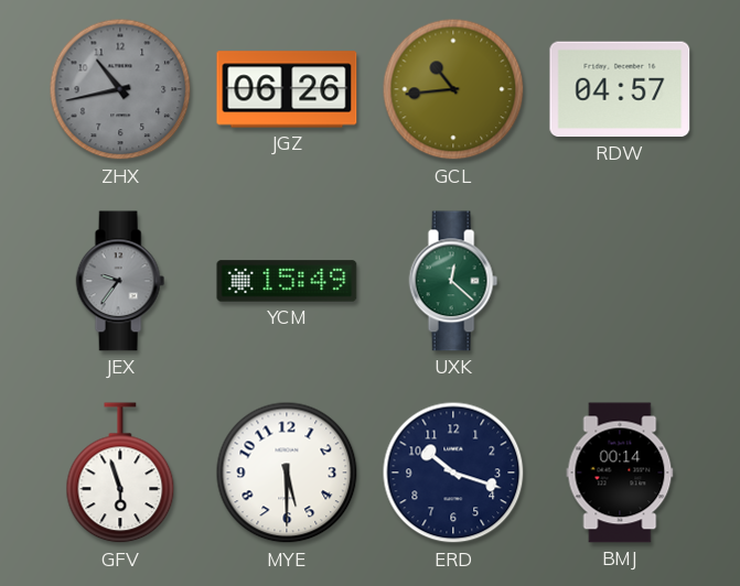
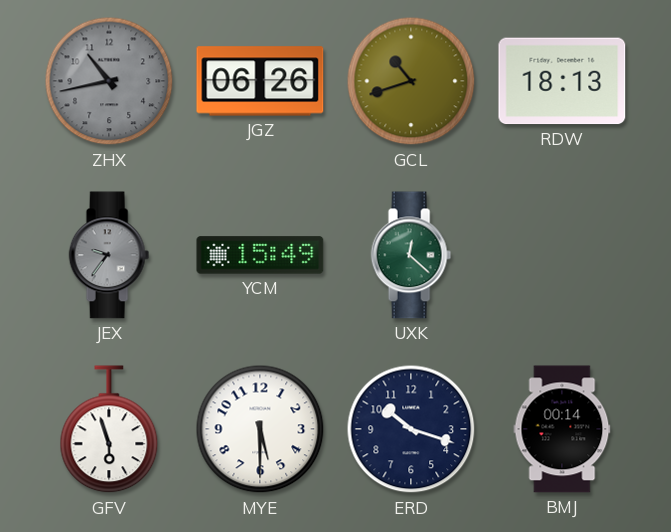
GCL: 10:44 -> 10:42
RDW: 04:57 -> 18:13
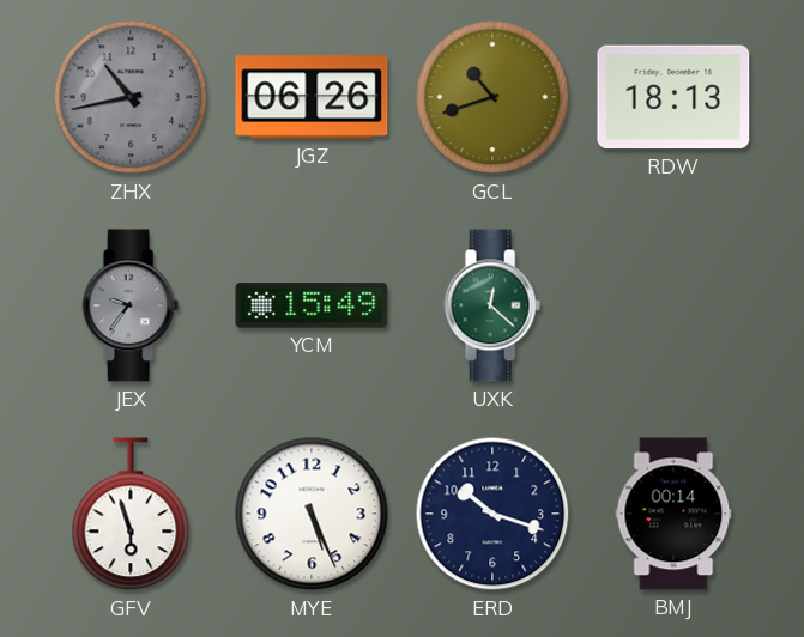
MYE: 5:30 -> 5:26
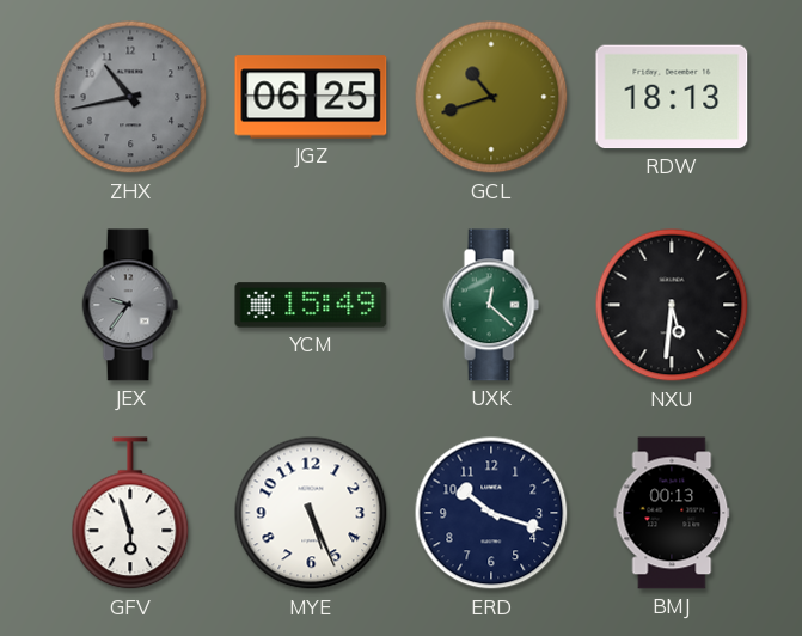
JGZ: 06:26 -> 06:25
NXU: none -> 5:31
BMJ: 00:14 -> 00:13
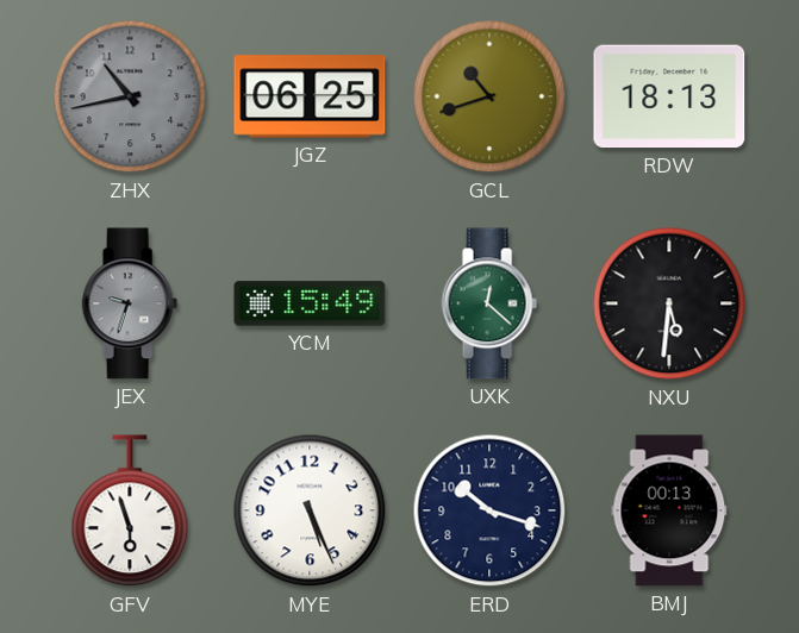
JEX: 9:36 -> 9:33
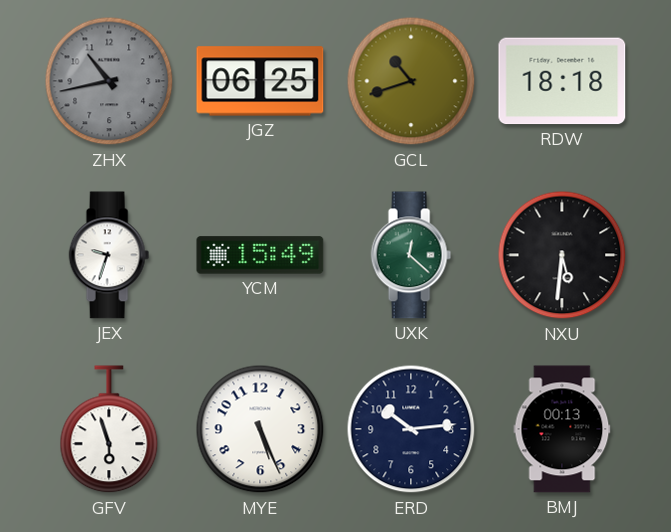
RDW: 18:13 -> 18:18
JEX dial: grey -> white
ERD: 10:18 -> 10:14
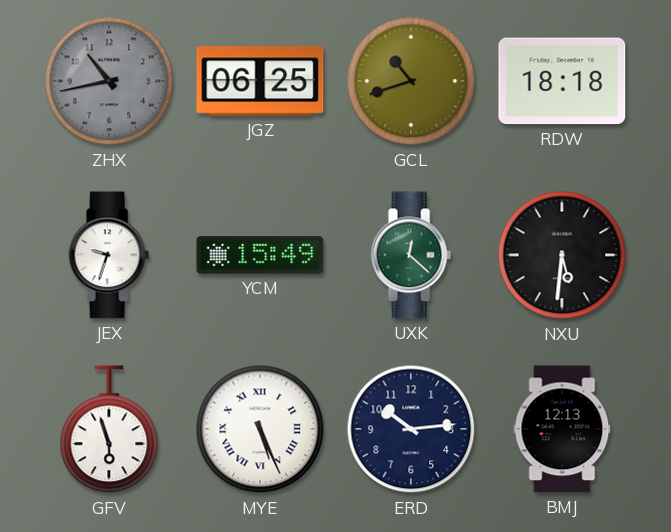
MYE numerals: Arabic -> Roman
BMJ: 00:13 -> 12:13
